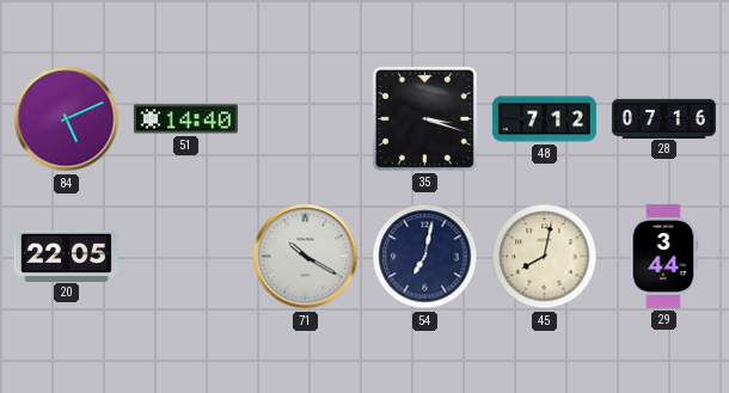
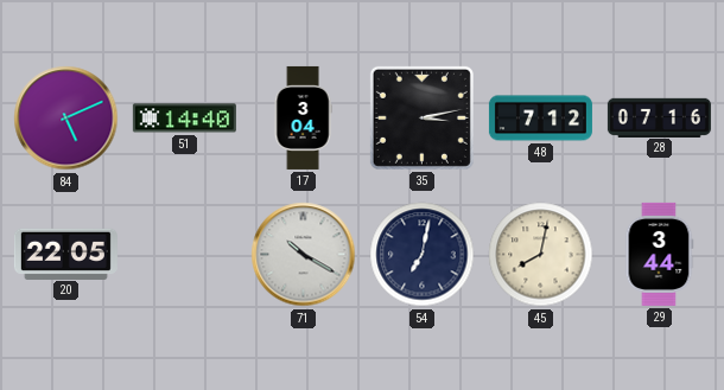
17: none -> 3:04
35: 3:18 -> 3:13
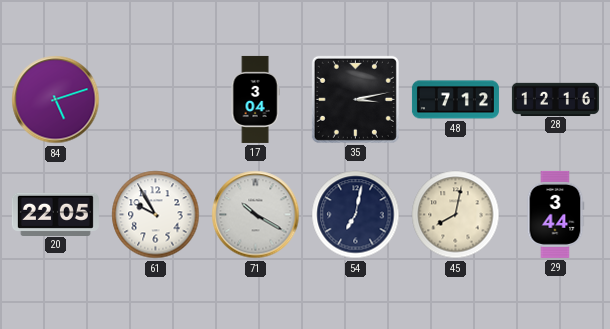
84: 5:11 -> 5:12
51: 14:40 -> none
28: 07:16 -> 12:16
61: none -> 9:55
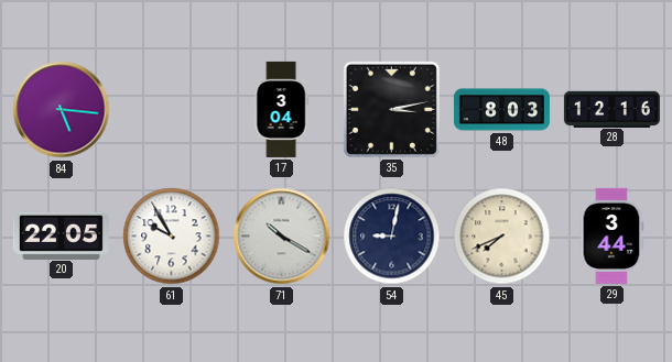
84: 5:12 -> 5:16
48: 7:12 -> 8:03
54: 7:02 -> 9:02
45: 8:02 -> 7:41
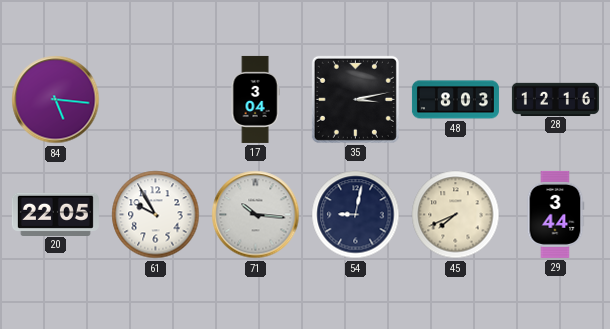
71: 10:20 -> 10:16
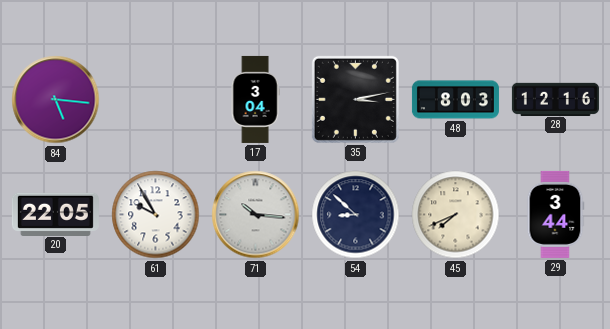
54: 9:02 -> 8:52
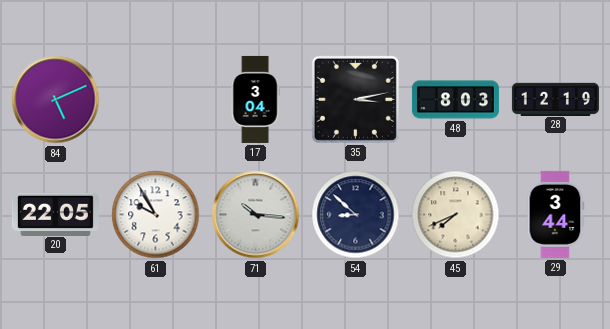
84: 5:16 -> 5:11
28: 12:16 -> 12:19
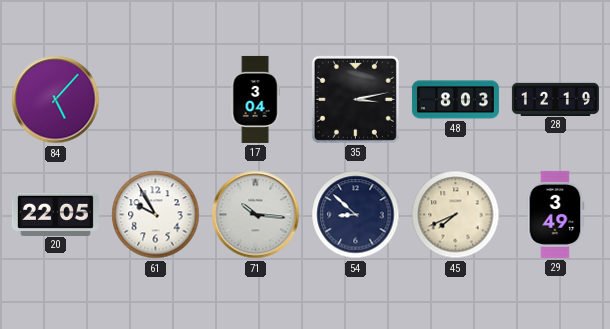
84: 5:11 -> 5:07
29: 3:44 -> 3:49
